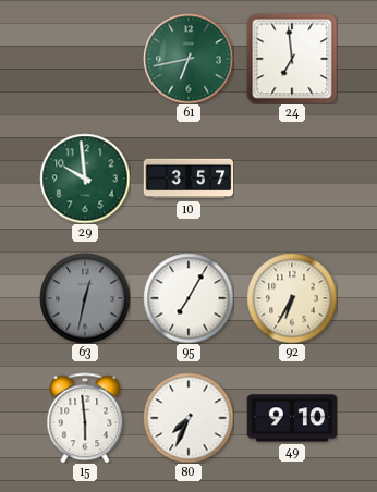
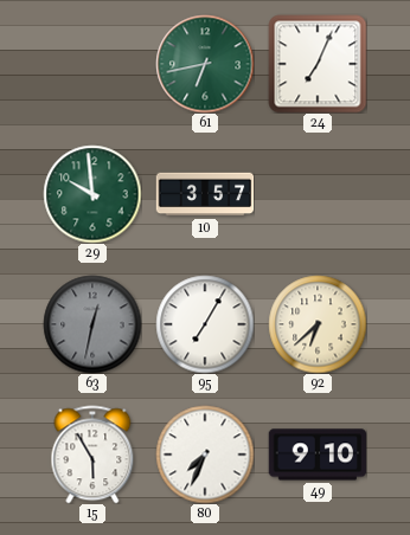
24: 6:59 -> 7:04
92: 6:35 -> 6:38
15: 5:59 -> 5:55
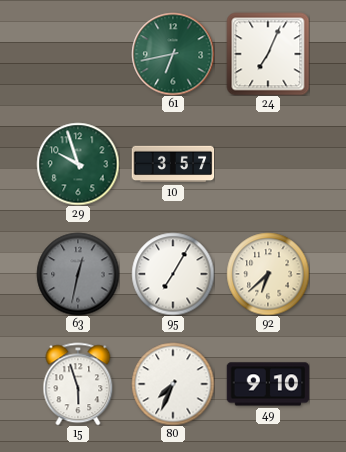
29: 9:59 -> 9:57
15: 5:55 -> 5:57
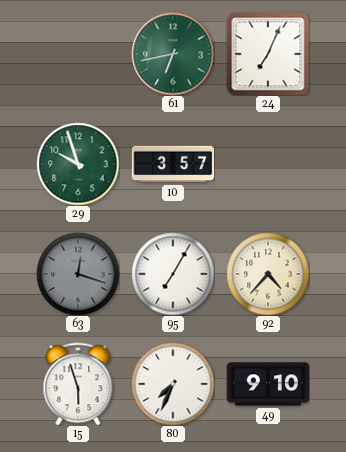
63: 12:32 -> 12:18
92: 6:38 -> 4:37
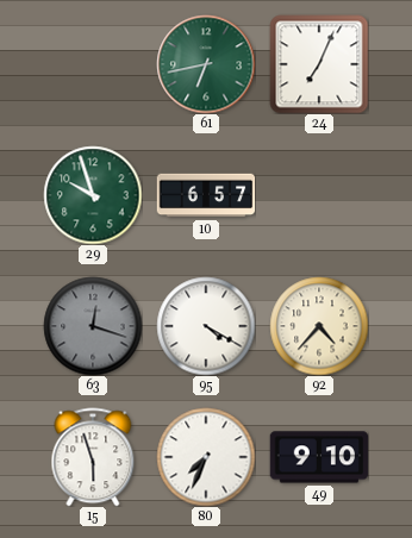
10: 3:57 -> 6:57
95: 7:05 -> 4:20
